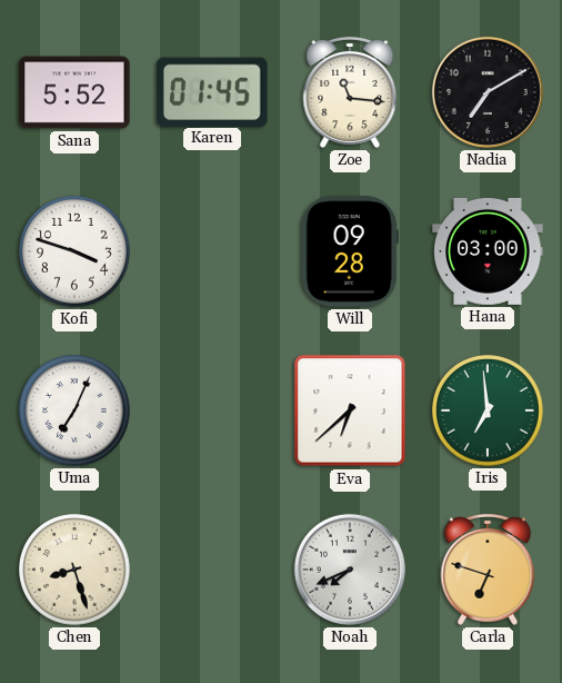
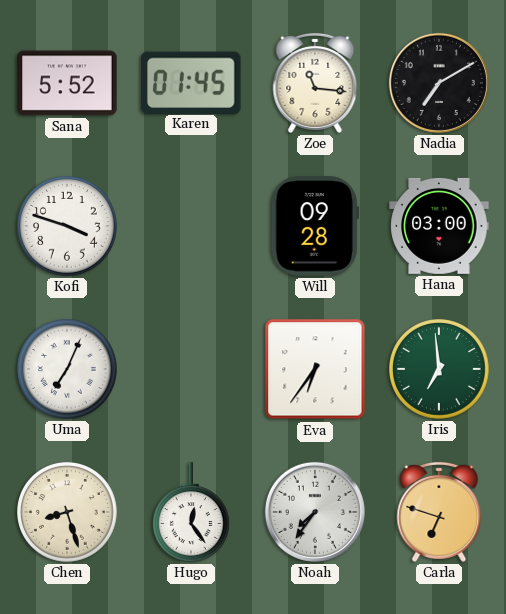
Eva: 6:38 -> 6:36
Hugo: none -> 12:24
Noah: 7:41 -> 7:36
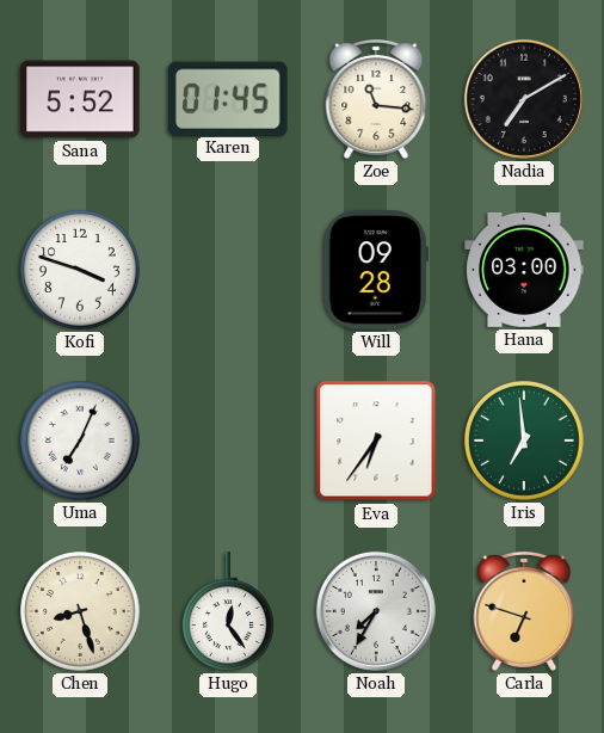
Noah: 7:36 -> 7:35
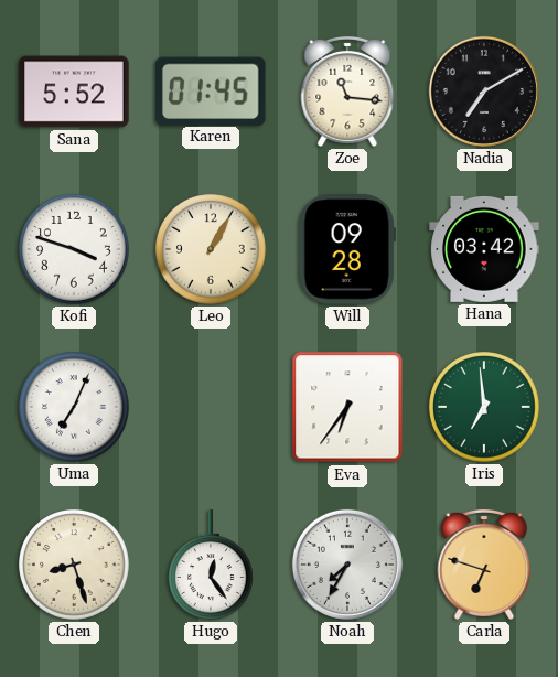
Leo: none -> 1:05
Hana: 03:00 -> 03:42
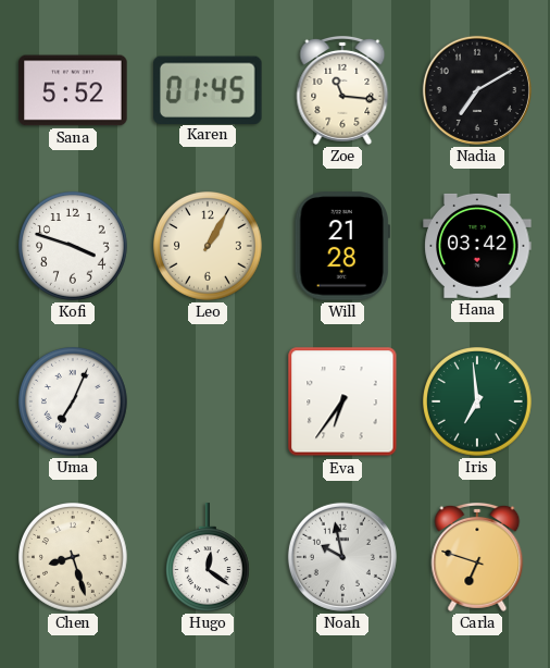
Will: 09:28 -> 21:28
Hugo: 12:24 -> 12:21
Noah: 7:35 -> 9:58
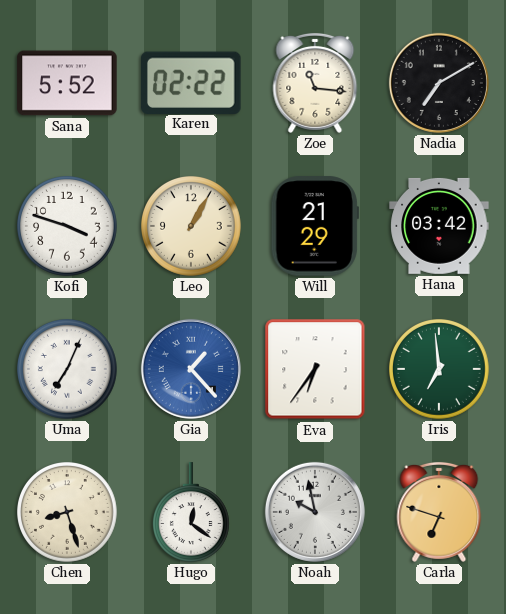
Karen: 01:45 -> 02:22
Will: 21:28 -> 21:29
Gia: none -> 1:23
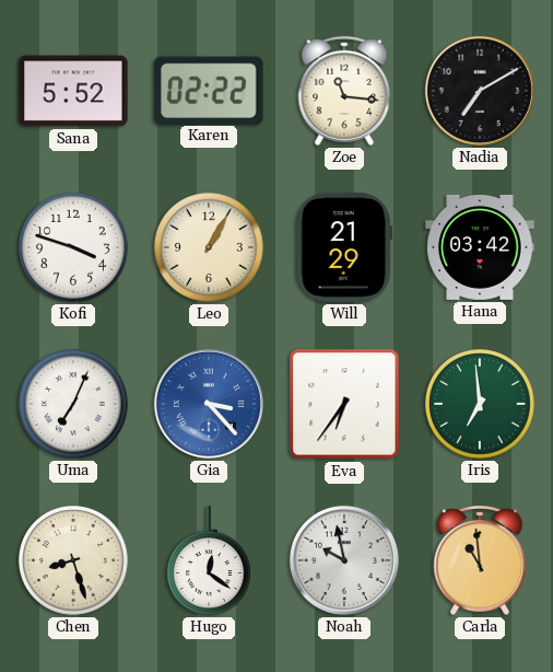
Gia: 1:23 -> 3:23
Carla: 6:48 -> 10:59
